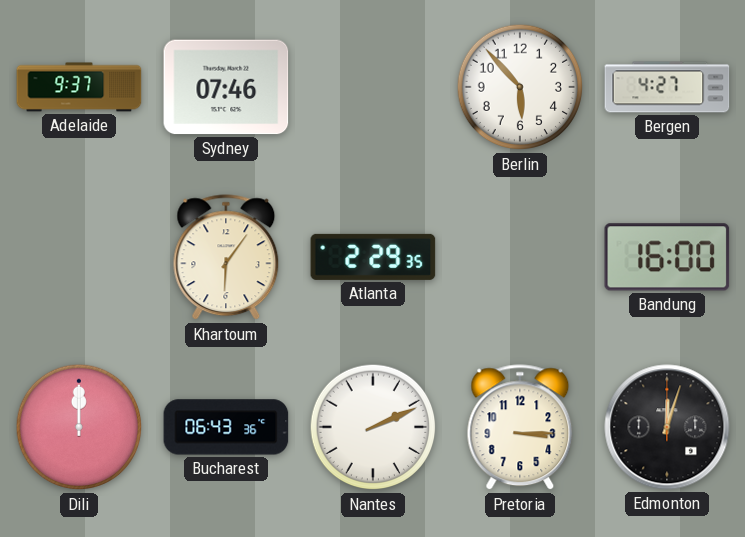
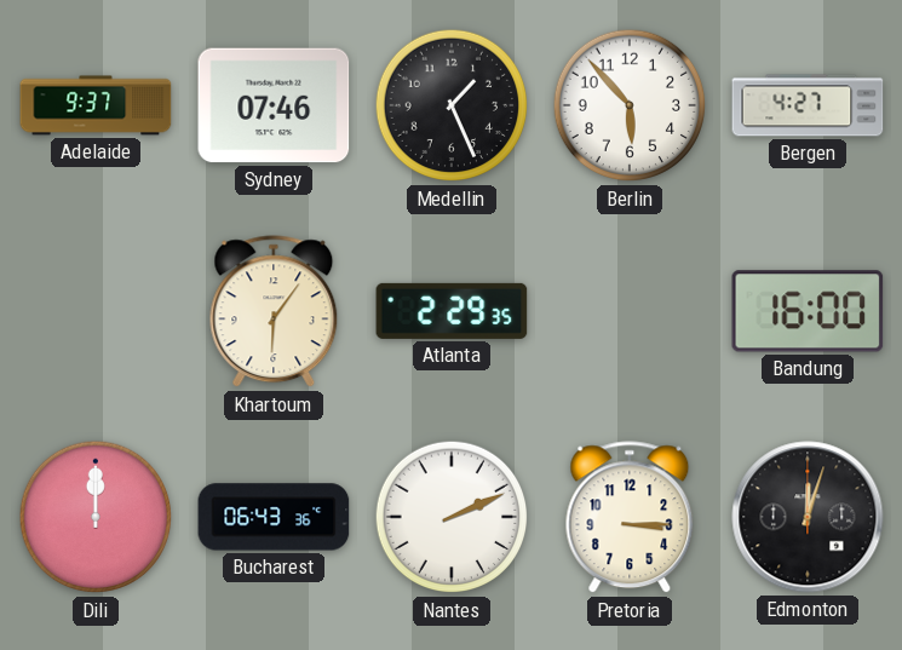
Medellin: none -> 1:26
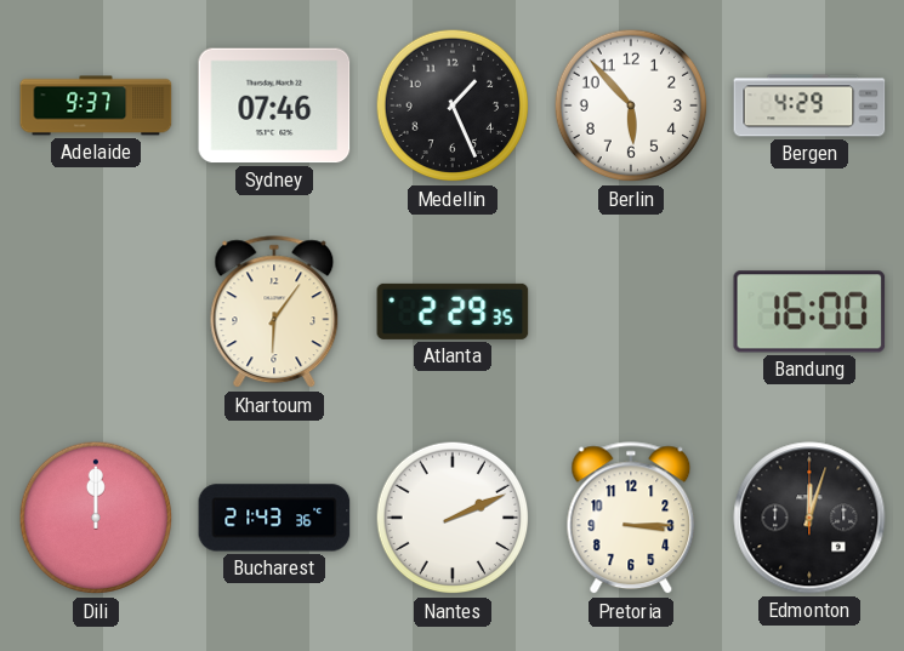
Bergen: 4:27 -> 4:29
Bucharest: 06:43 -> 21:43
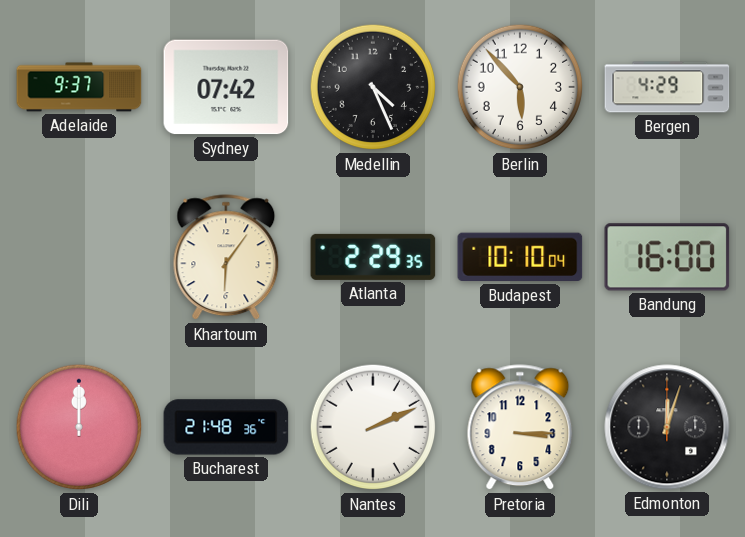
Sydney: 07:46 -> 07:42
Medellin: 1:26 -> 4:26
Budapest: none -> 10:10
Bucharest: 21:43 -> 21:48
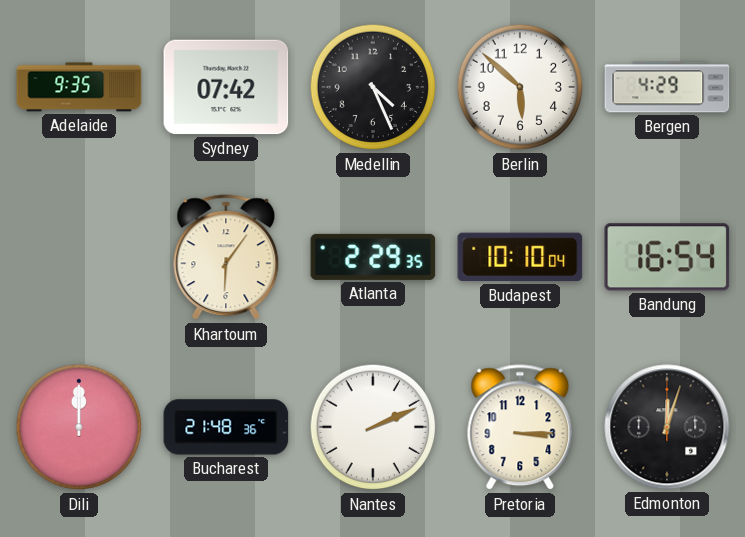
Adelaide: 9:37 -> 9:35
Berlin: 5:53 -> 5:52
Bandung: 16:00 -> 16:54
